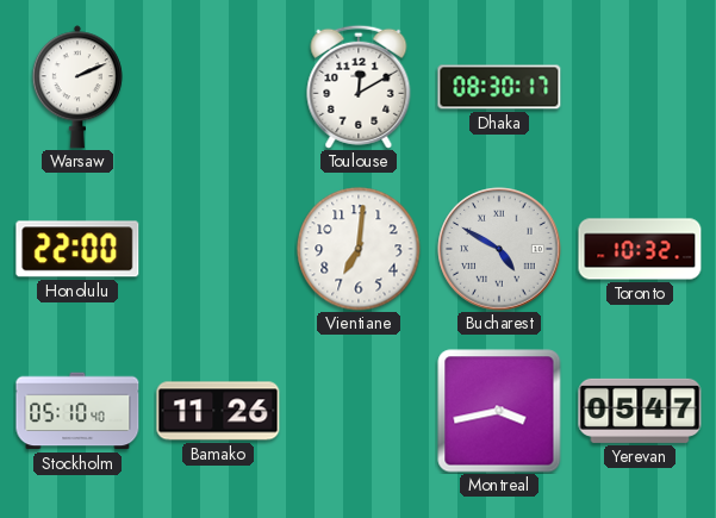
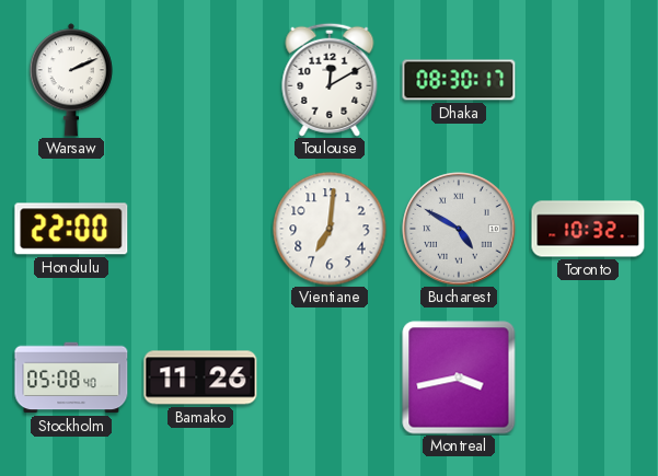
Stockholm: 05:10 -> 05:08
Yerevan: 05:47 -> none
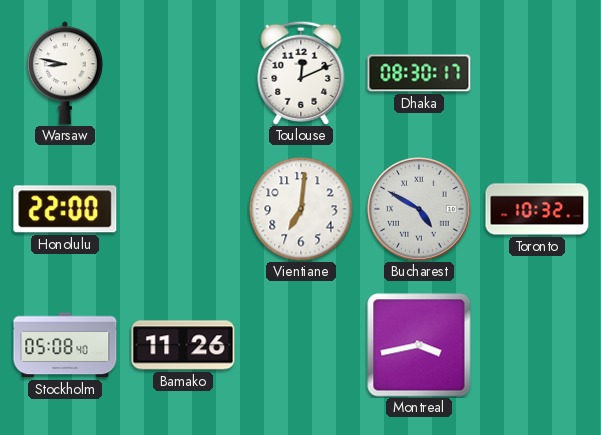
Warsaw: 2:11 -> 8:47
Toulouse: 12:10 -> 12:11
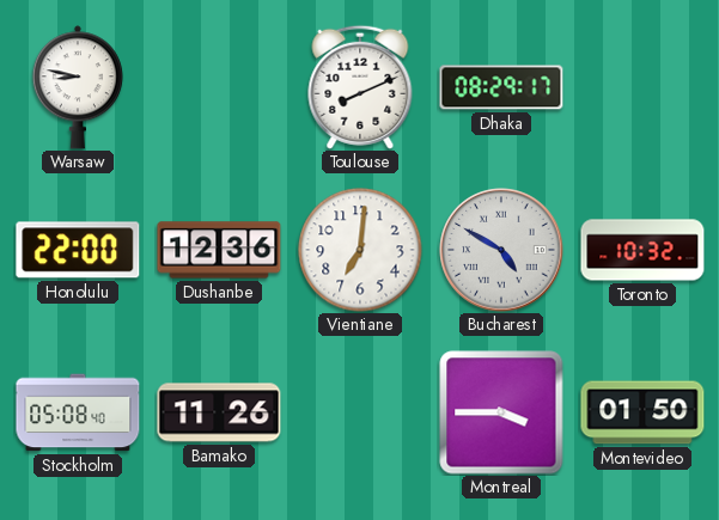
Toulouse: 12:11 -> 8:11
Dhaka: 08:30 -> 08:29
Dushanbe: none -> 12:36
Montreal: 3:43 -> 3:45
Montevideo: none -> 01:50
